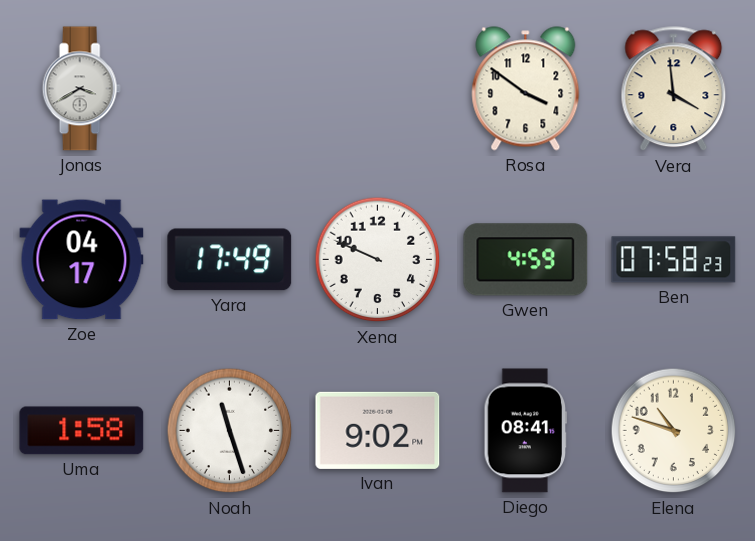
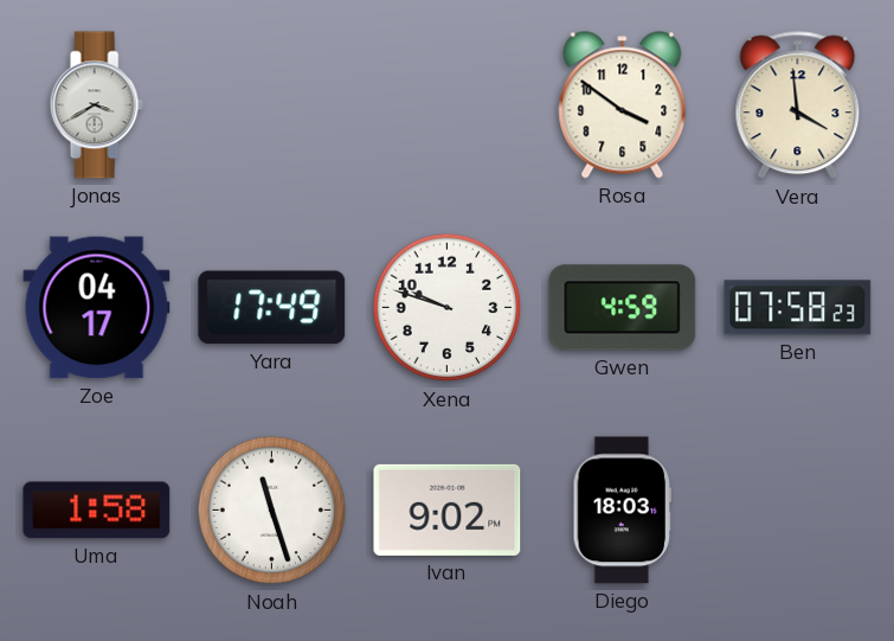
Xena: 9:49 -> 9:48
Diego: 08:41 -> 18:03
Elena: 10:48 -> none
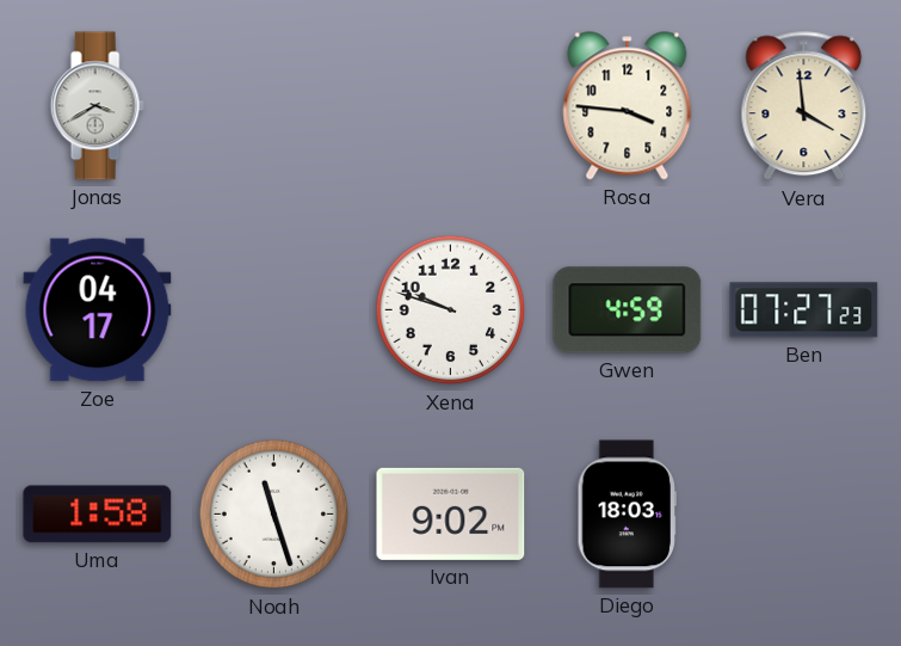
Rosa: 3:51 -> 3:46
Yara: 17:49 -> none
Ben: 07:58 -> 07:27
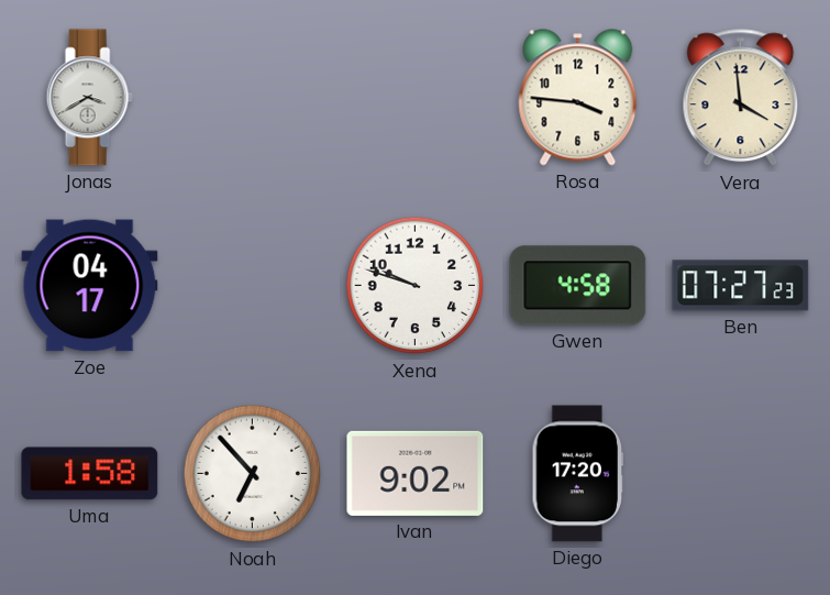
Gwen: 4:59 -> 4:58
Noah: 11:27 -> 6:53
Diego: 18:03 -> 17:20
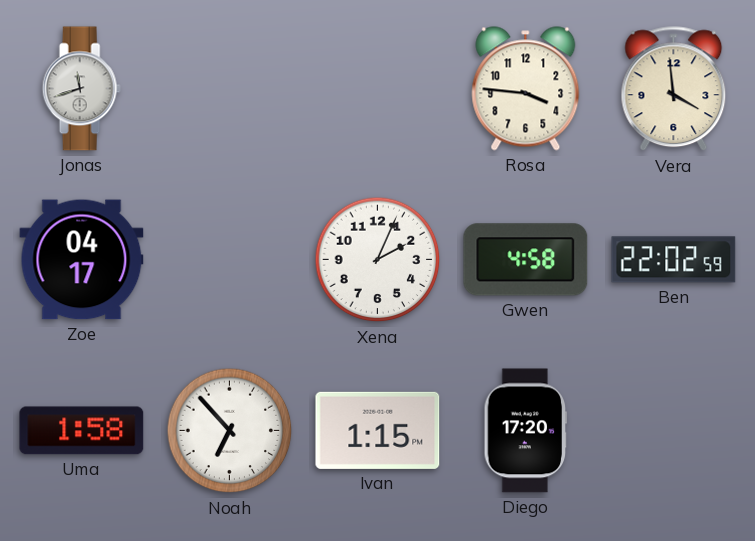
Jonas: 3:40 -> 11:42
Xena: 9:48 -> 2:04
Ben: 07:27 -> 22:02
Ivan: 9:02 -> 1:15
